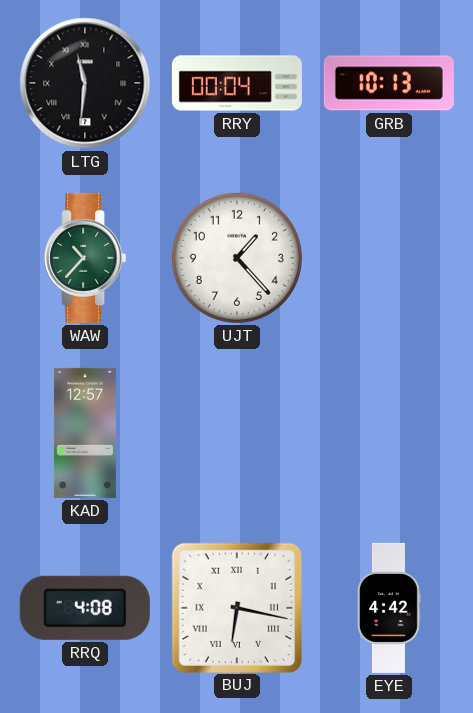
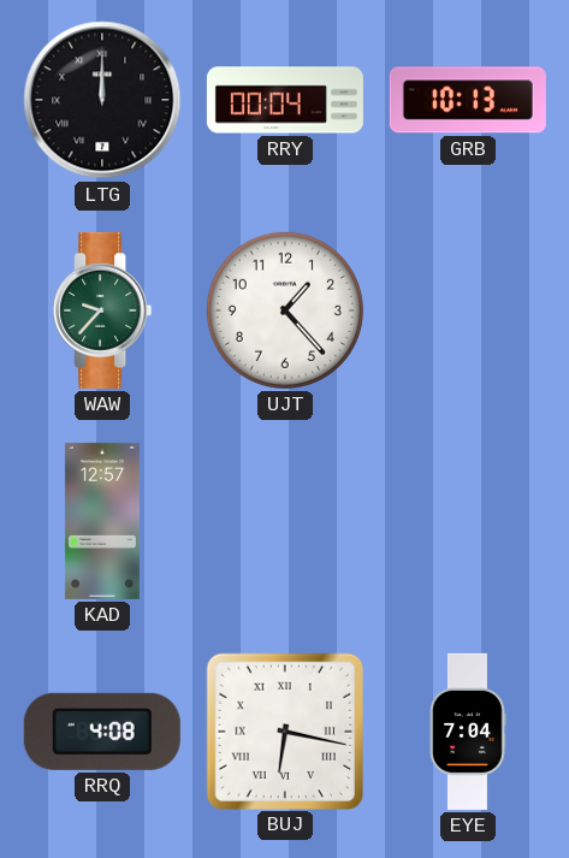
LTG: 11:31 -> 12:00
WAW: 10:37 -> 9:37
EYE: 4:42 -> 7:04
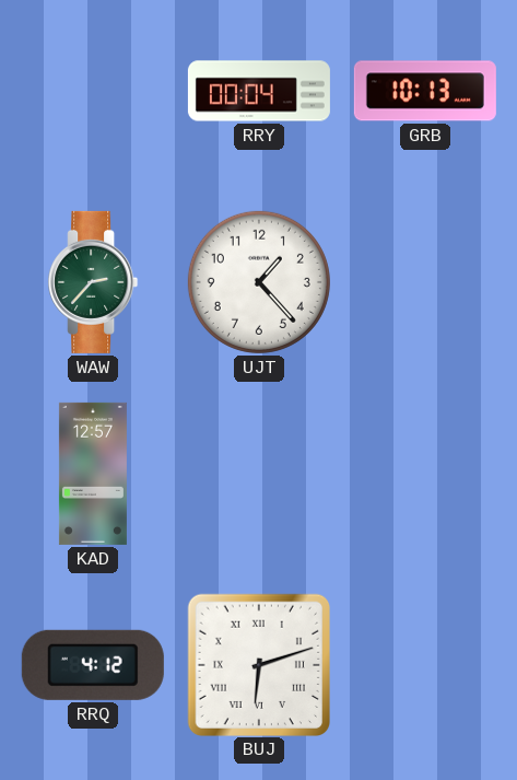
LTG: 12:00 -> none
WAW: 9:37 -> 2:37
RRQ: 4:08 -> 4:12
BUJ: 6:17 -> 6:12
EYE: 7:04 -> none
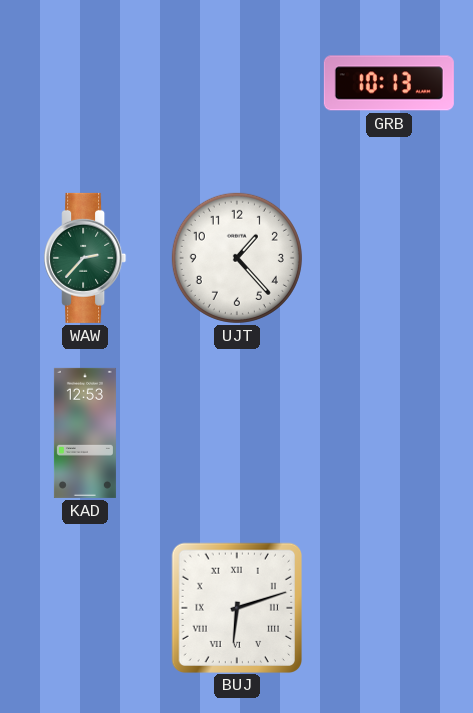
RRY: 00:04 -> none
KAD: 12:57 -> 12:53
RRQ: 4:12 -> none
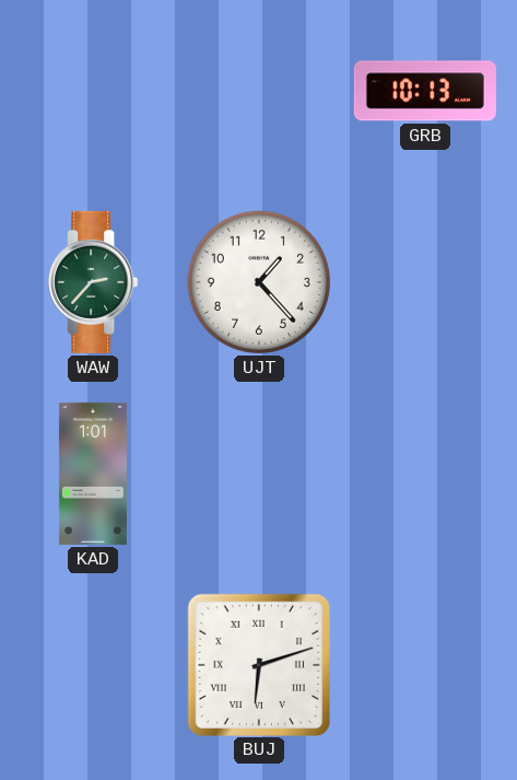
KAD: 12:53 -> 1:01
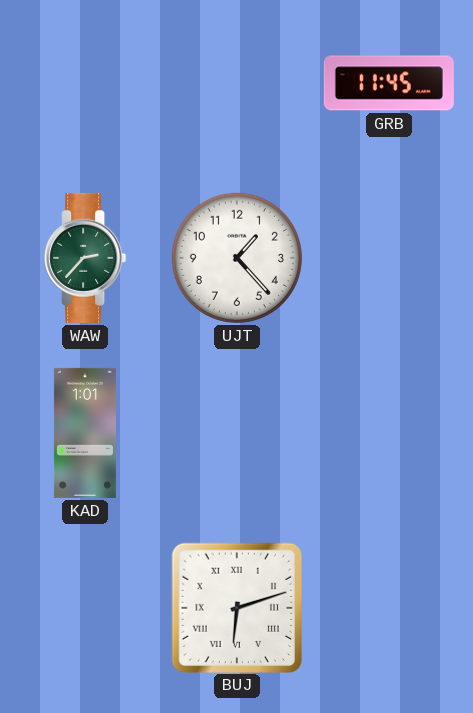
GRB: 10:13 -> 11:45
